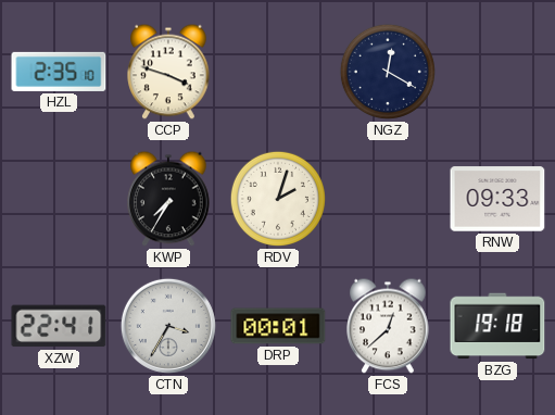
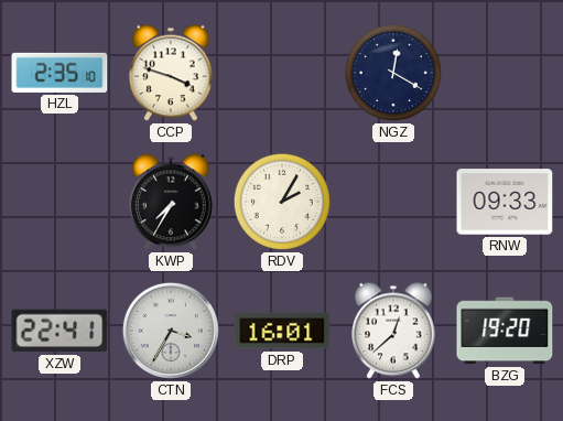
RDV: 2:03 -> 2:05
DRP: 00:01 -> 16:01
BZG: 19:18 -> 19:20
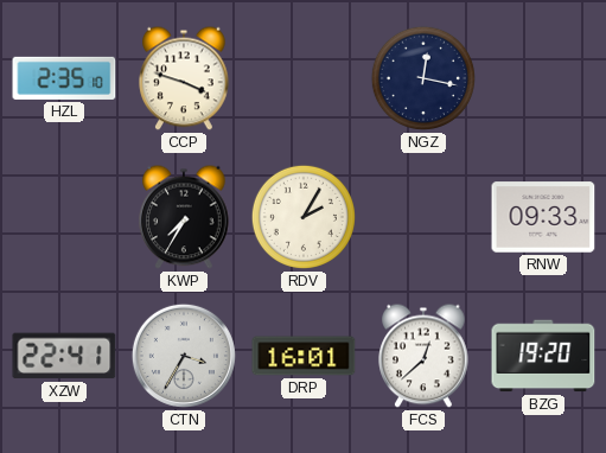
NGZ: 12:20 -> 12:17
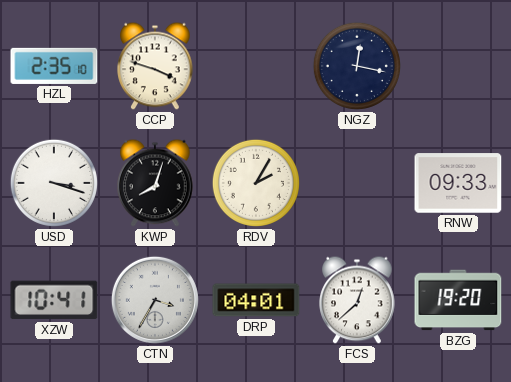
USD: none -> 3:18
KWP: 7:35 -> 8:03
XZW: 22:41 -> 10:41
DRP: 16:01 -> 04:01
